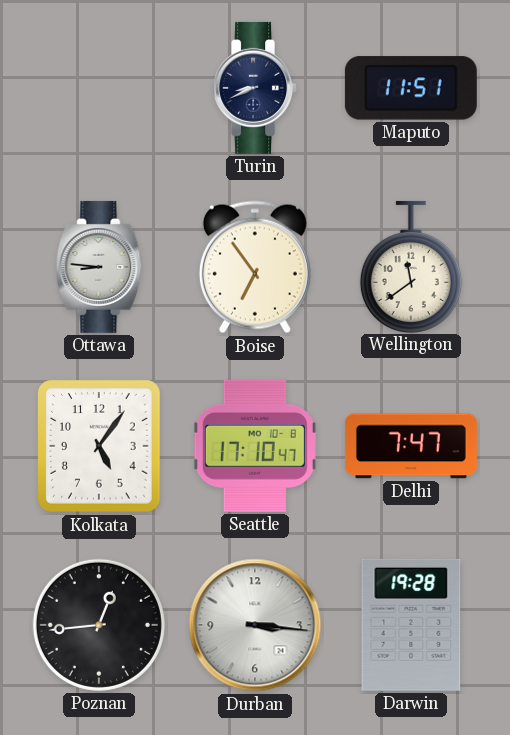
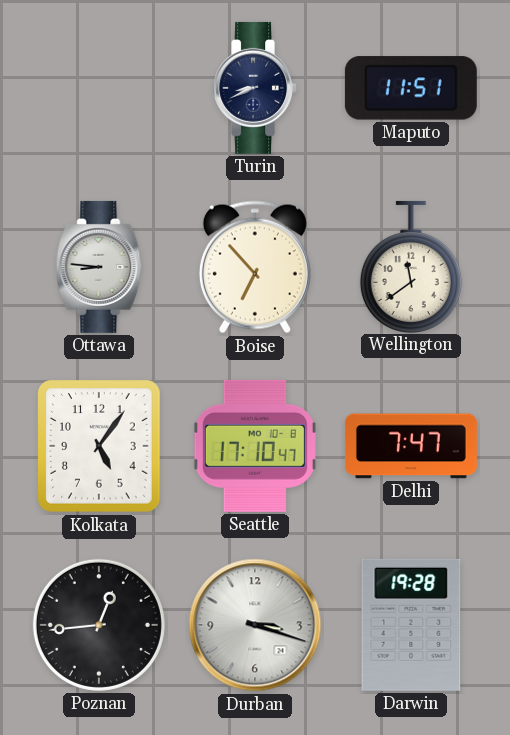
Boise: 6:54 -> 6:53
Durban: 3:16 -> 3:18
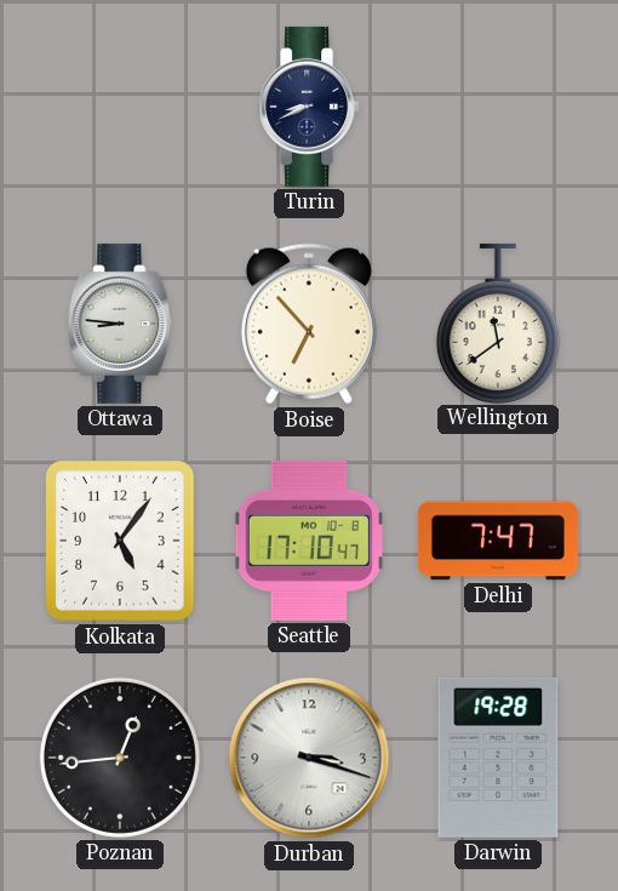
Maputo: 11:51 -> none
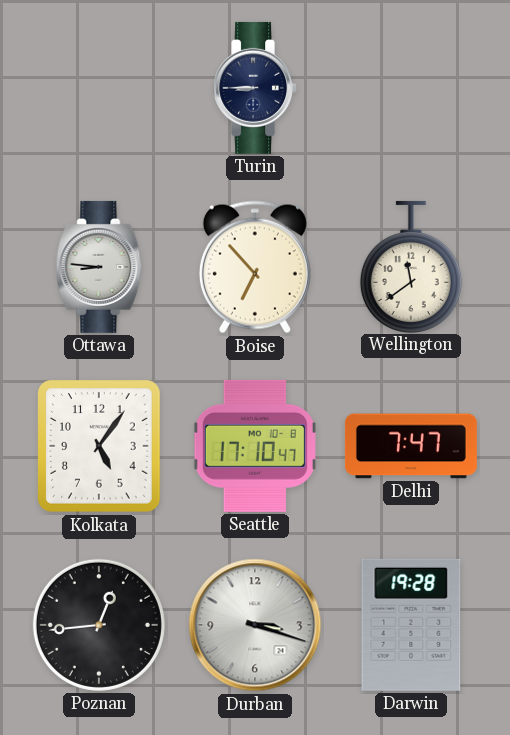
Turin: 8:41 -> 8:45
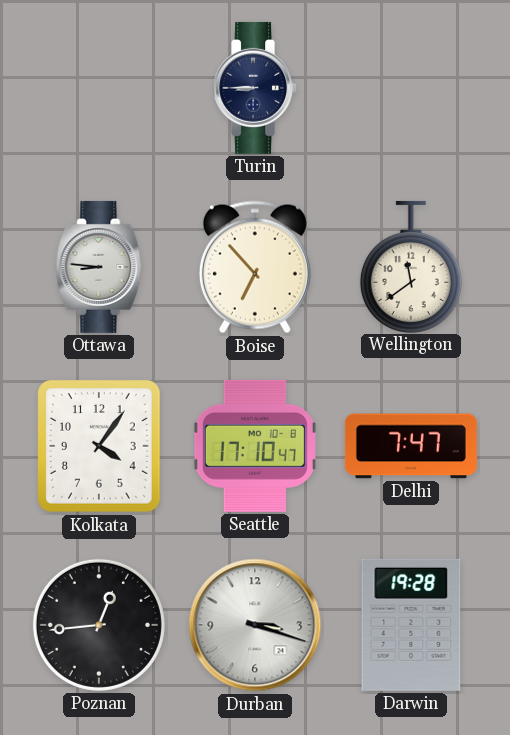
Kolkata: 5:06 -> 4:06
